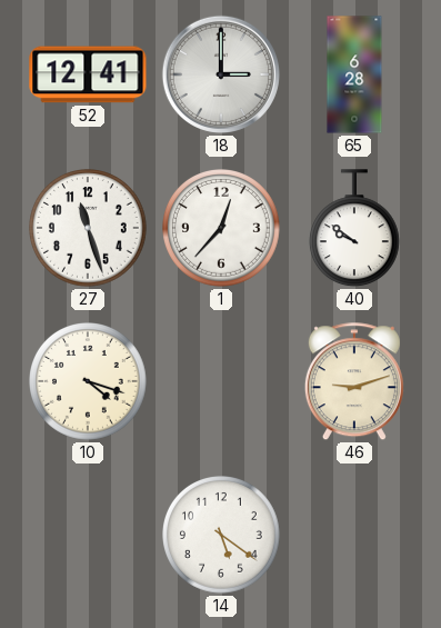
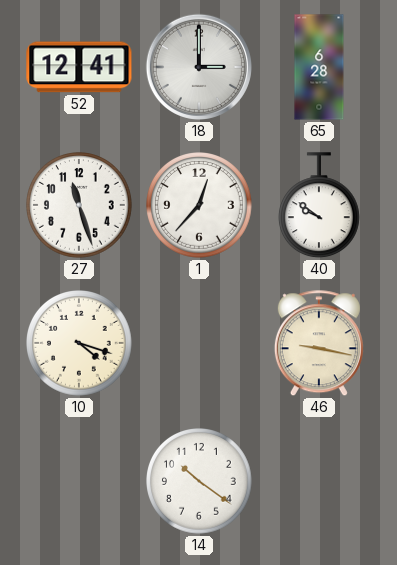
46: 9:12 -> 9:17
14: 5:21 -> 10:21
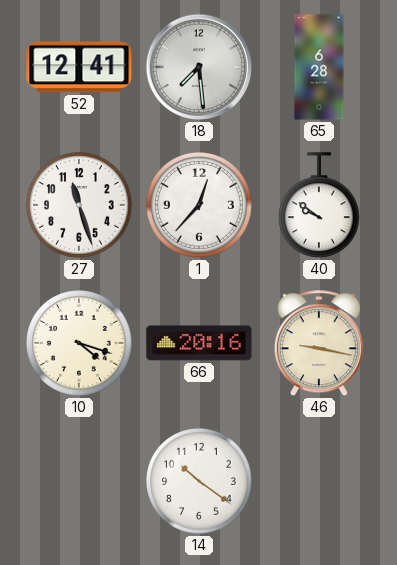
18: 3:00 -> 7:29
66: none -> 20:16
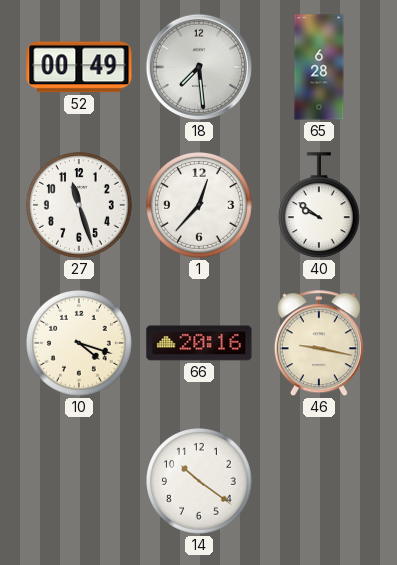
52: 12:41 -> 00:49
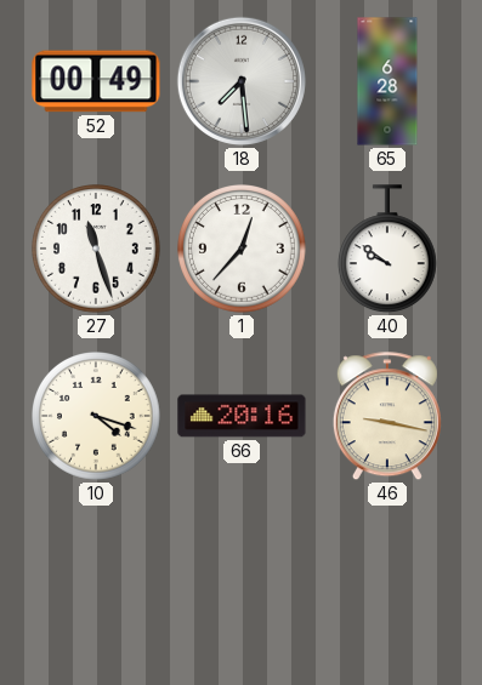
14: 10:21 -> none
